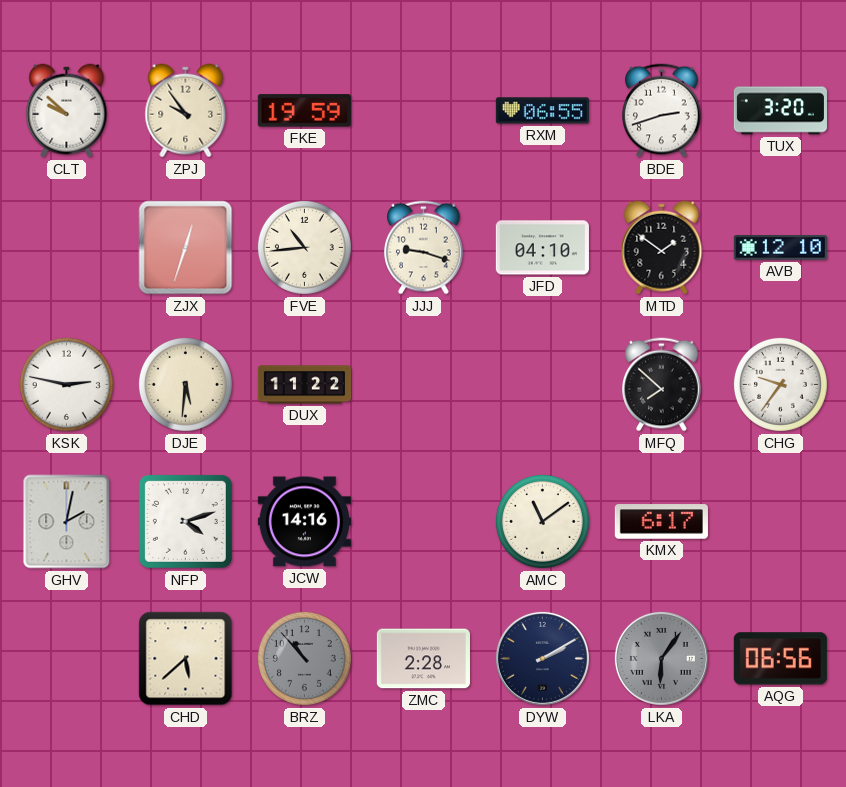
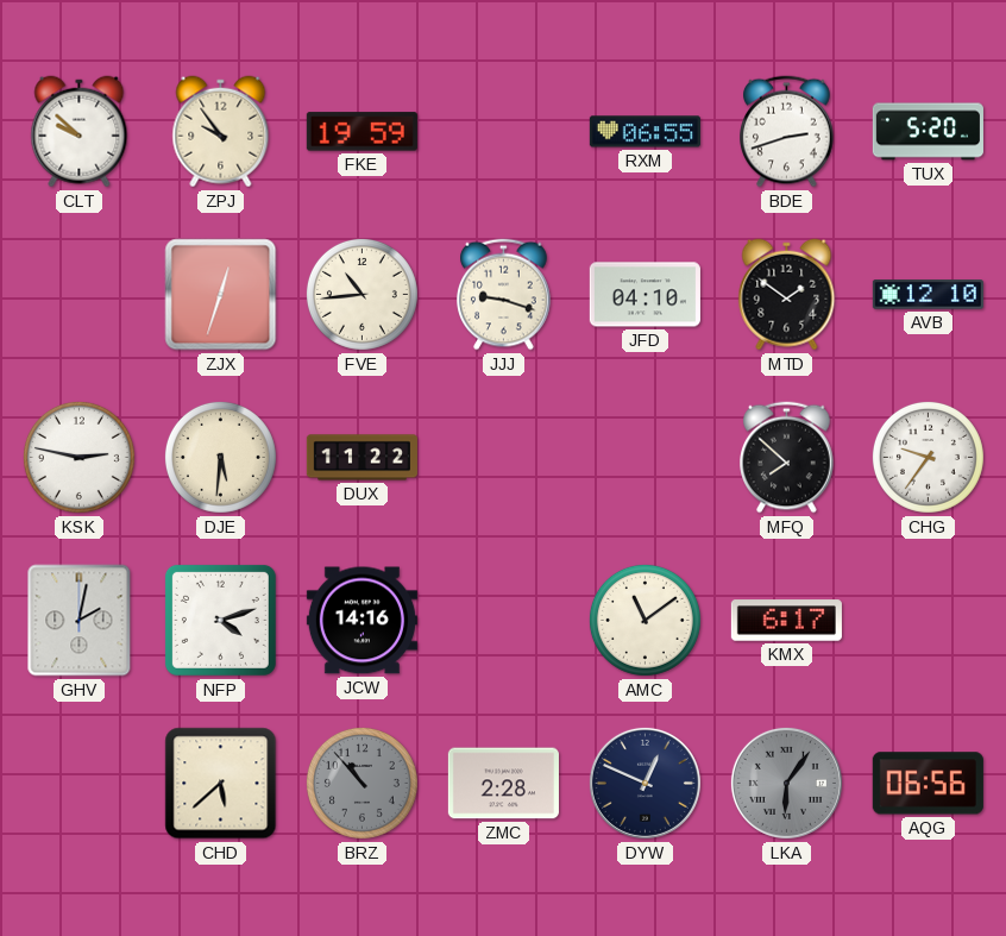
TUX: 3:20 -> 5:20
DYW: 2:10 -> 12:49
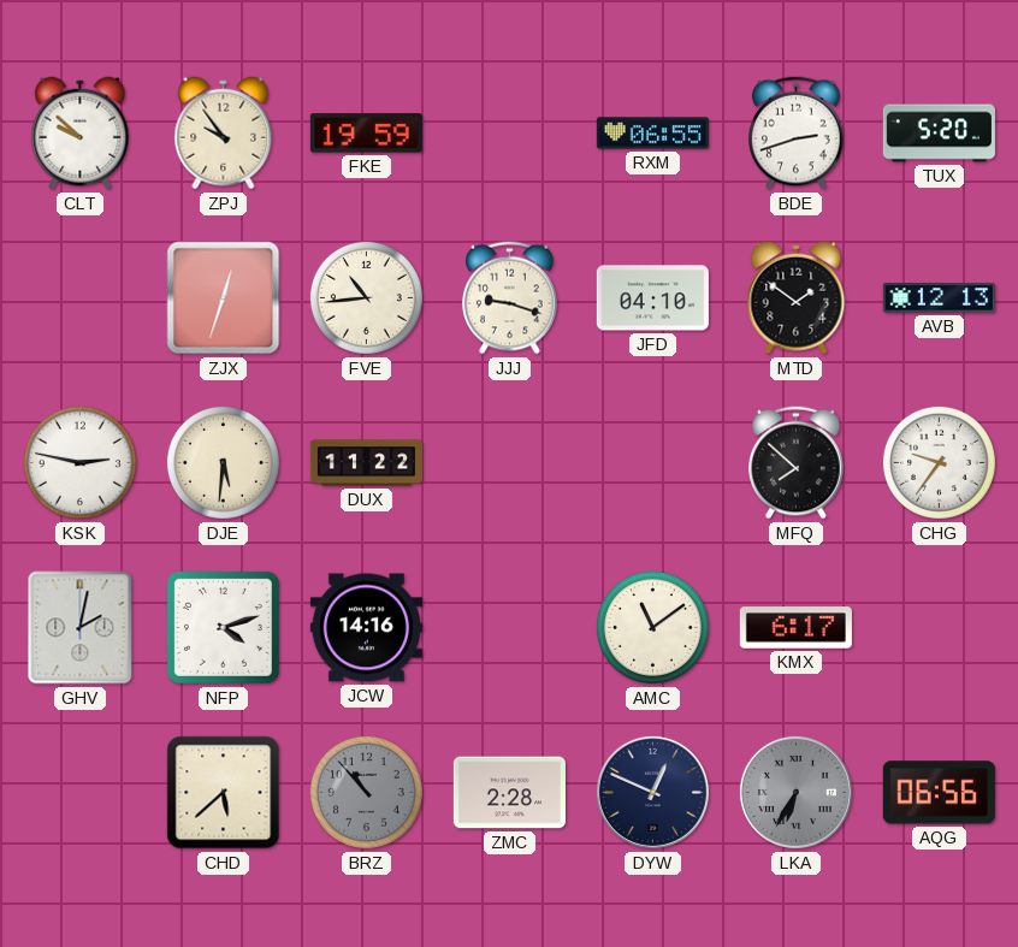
AVB: 12:10 -> 12:13
LKA: 6:06 -> 6:35
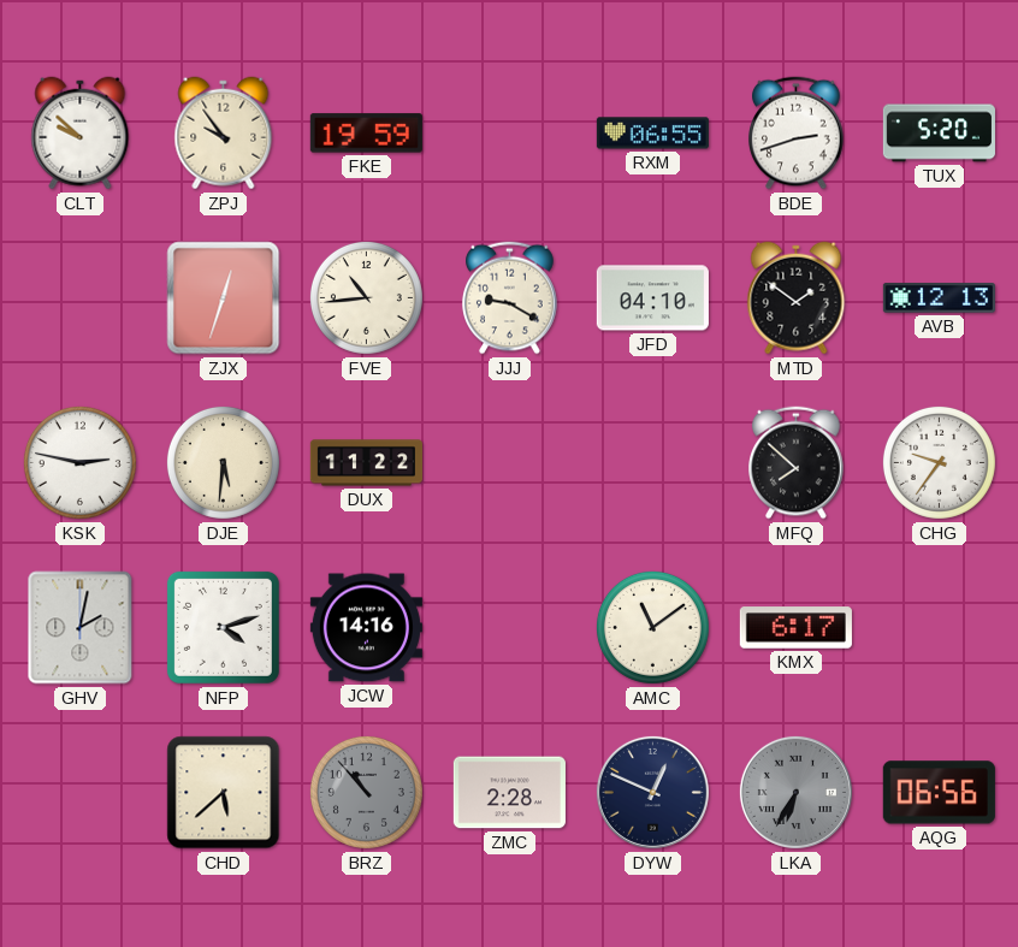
JJJ: 9:18 -> 9:20
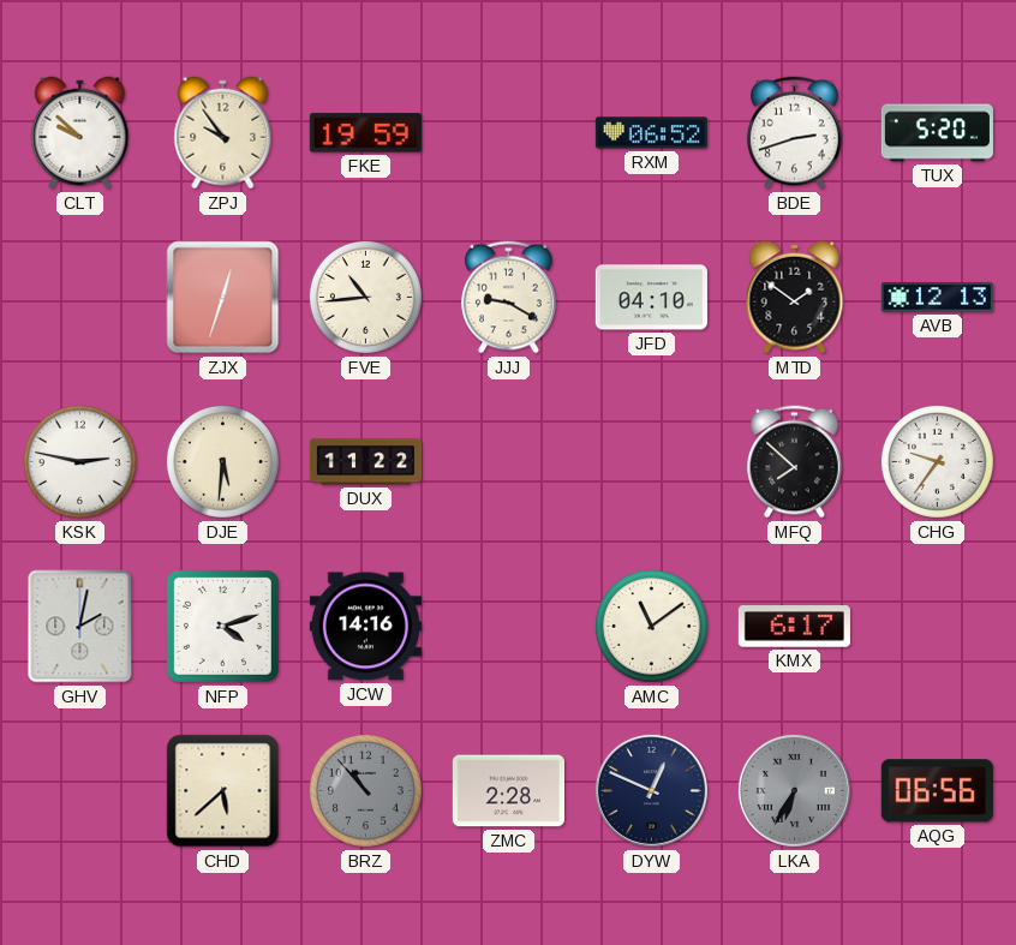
RXM: 06:55 -> 06:52
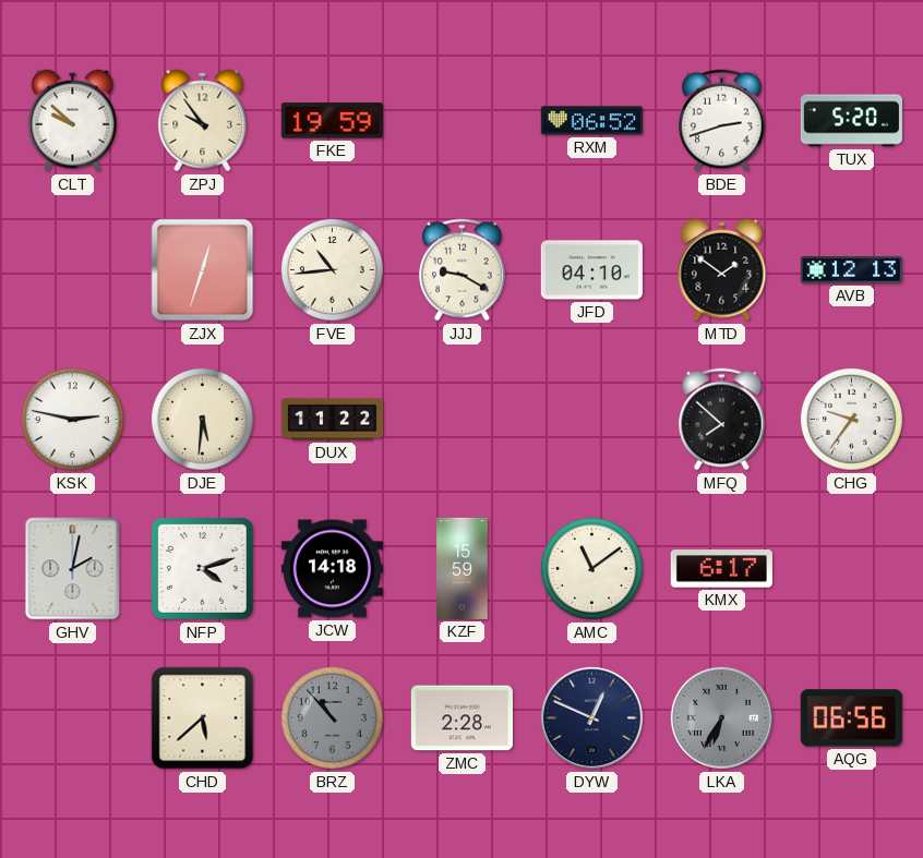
JCW: 14:16 -> 14:18
KZF: none -> 15:59
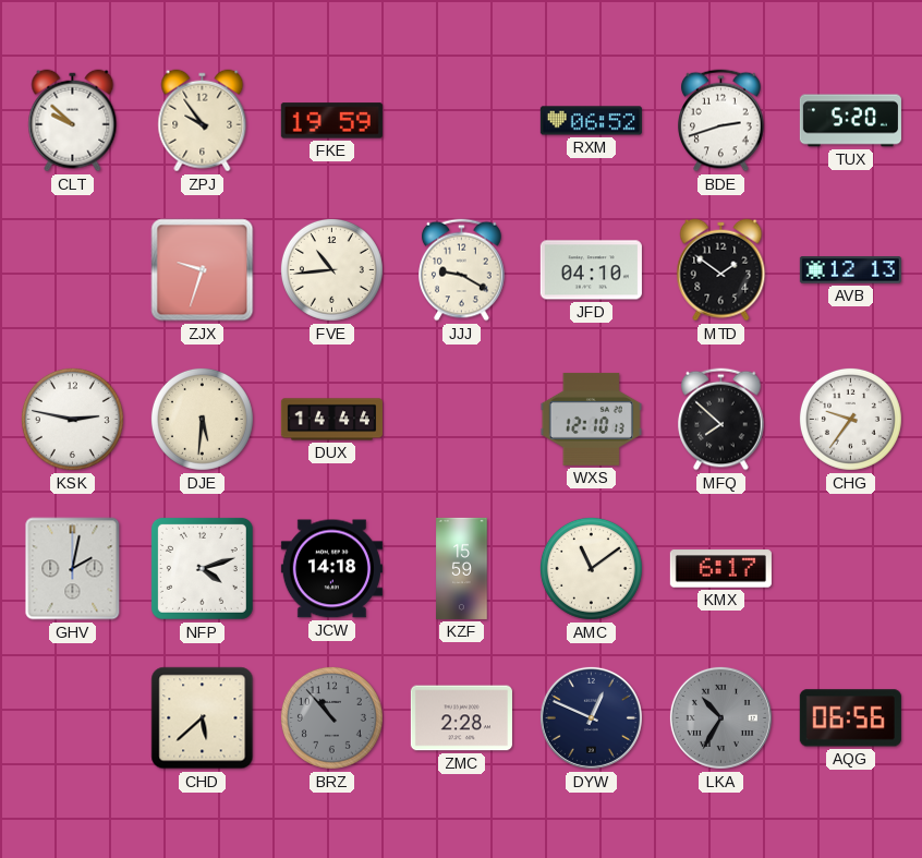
ZJX: 12:33 -> 9:33
DUX: 11:22 -> 14:44
WXS: none -> 12:10
LKA: 6:35 -> 10:35
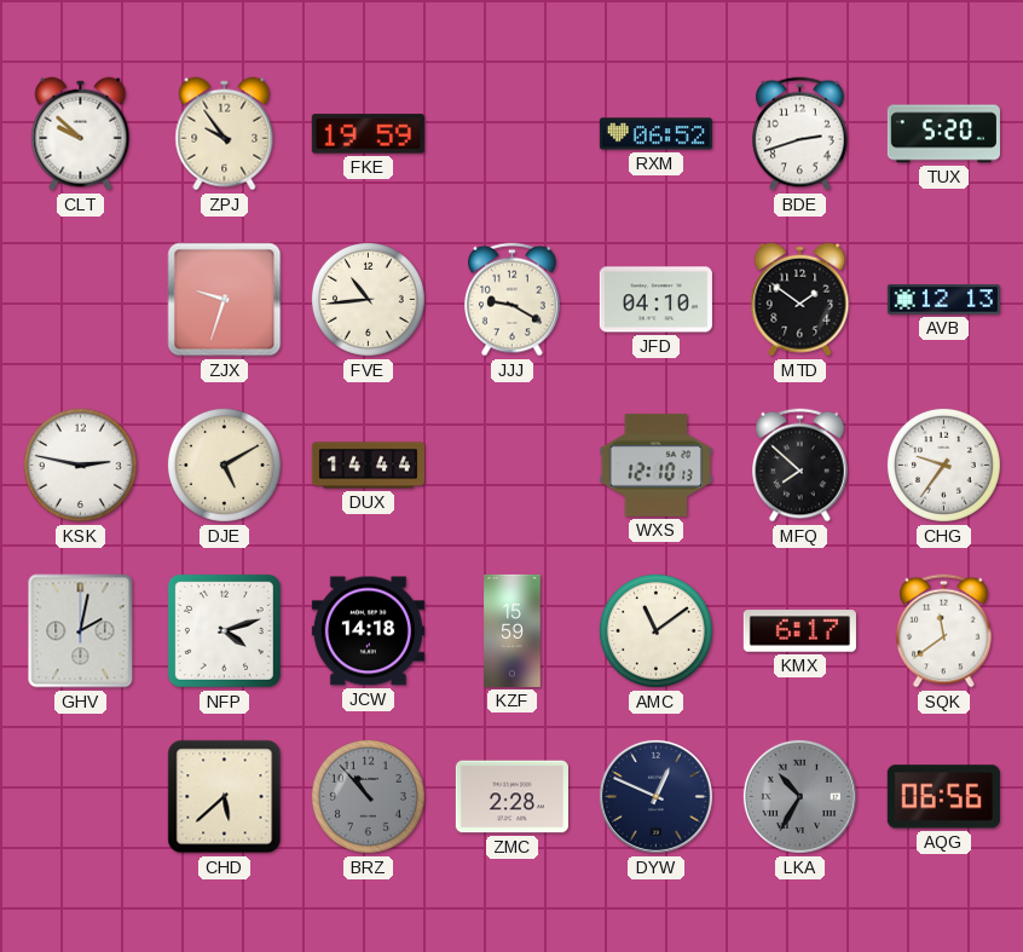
DJE: 5:31 -> 5:10
SQK: none -> 11:39
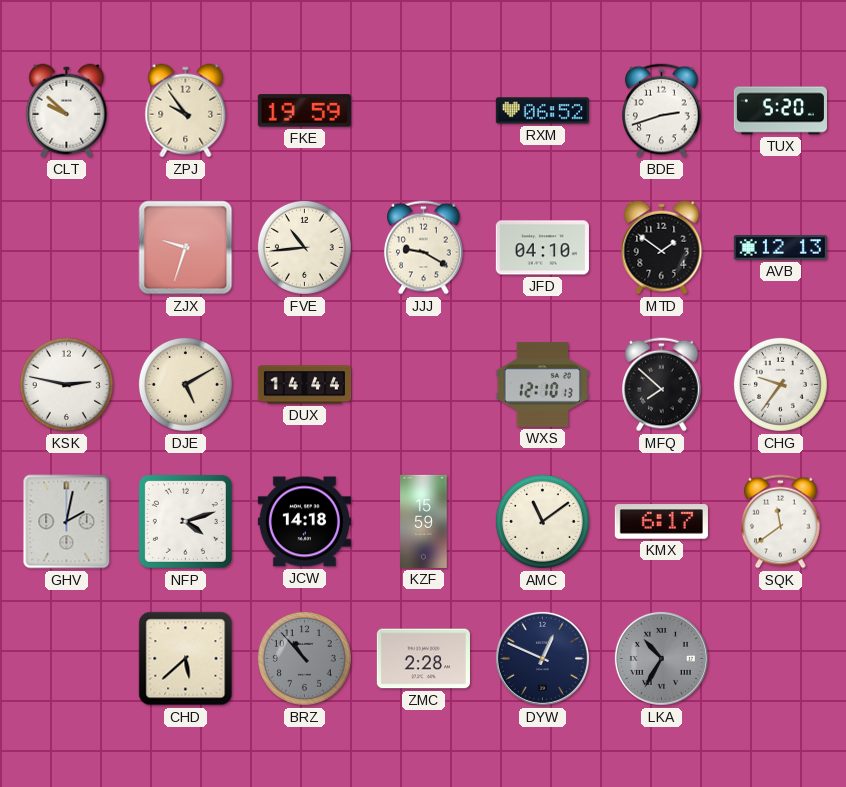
AQG: 06:56 -> none
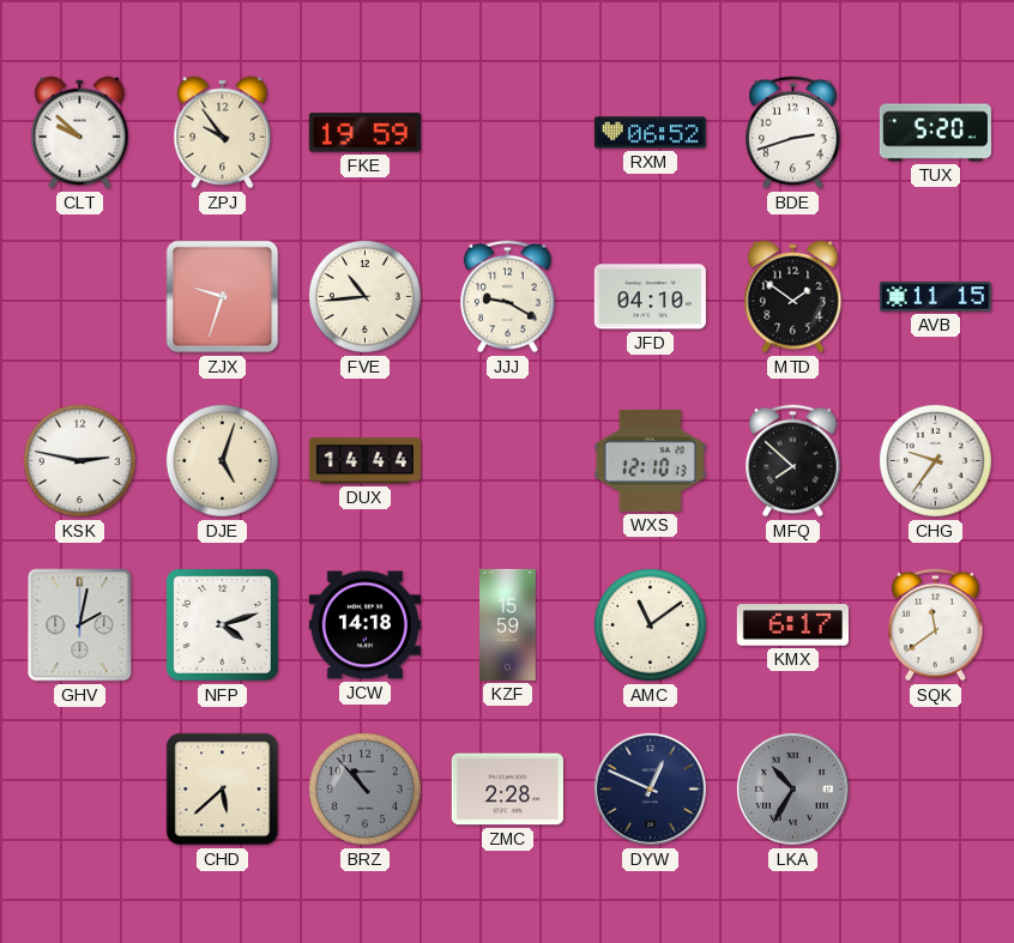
AVB: 12:13 -> 11:15
DJE: 5:10 -> 5:03
